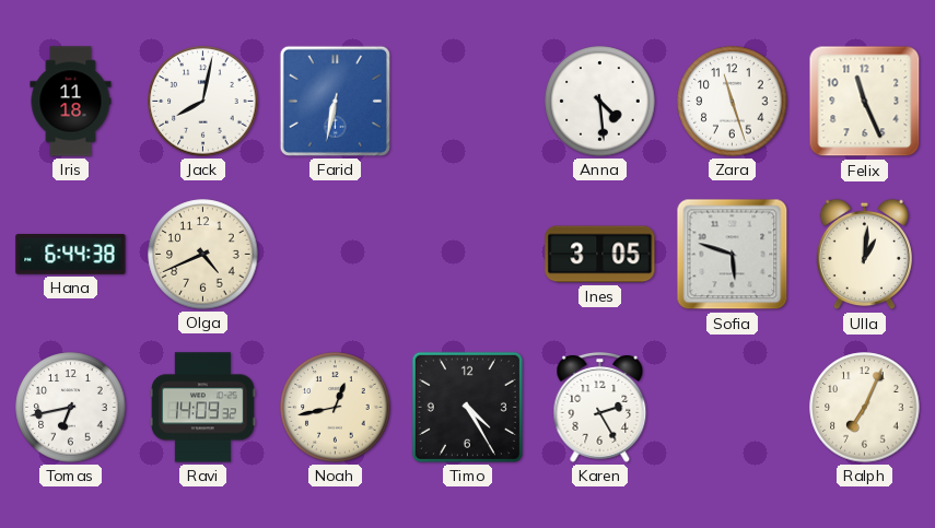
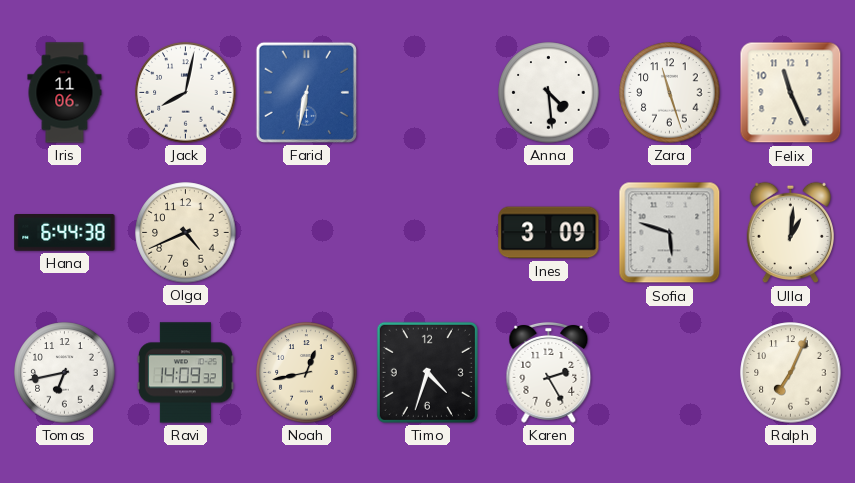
Iris: 11:18 -> 11:06
Ines: 3:05 -> 3:09
Timo: 4:25 -> 4:33
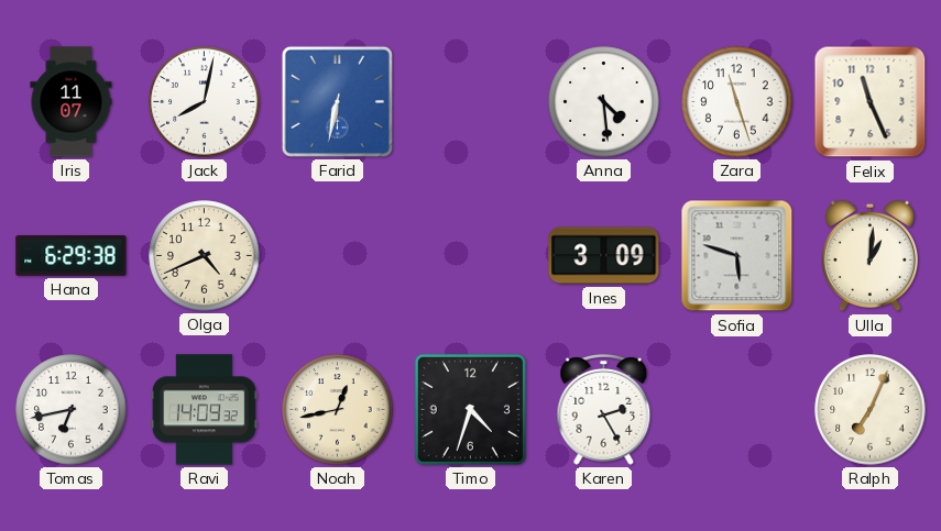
Iris: 11:06 -> 11:07
Hana: 6:44 -> 6:29
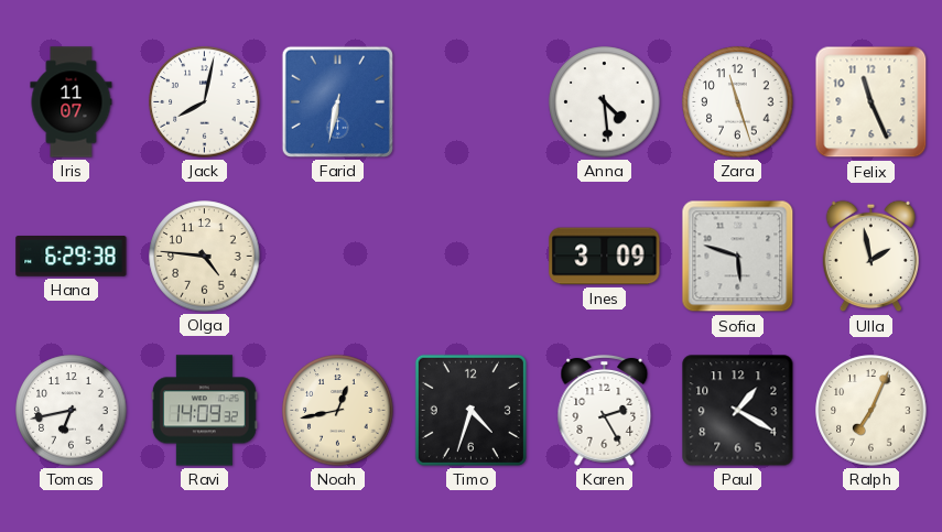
Olga: 4:41 -> 4:46
Ulla: 1:01 -> 1:58
Paul: none -> 1:20
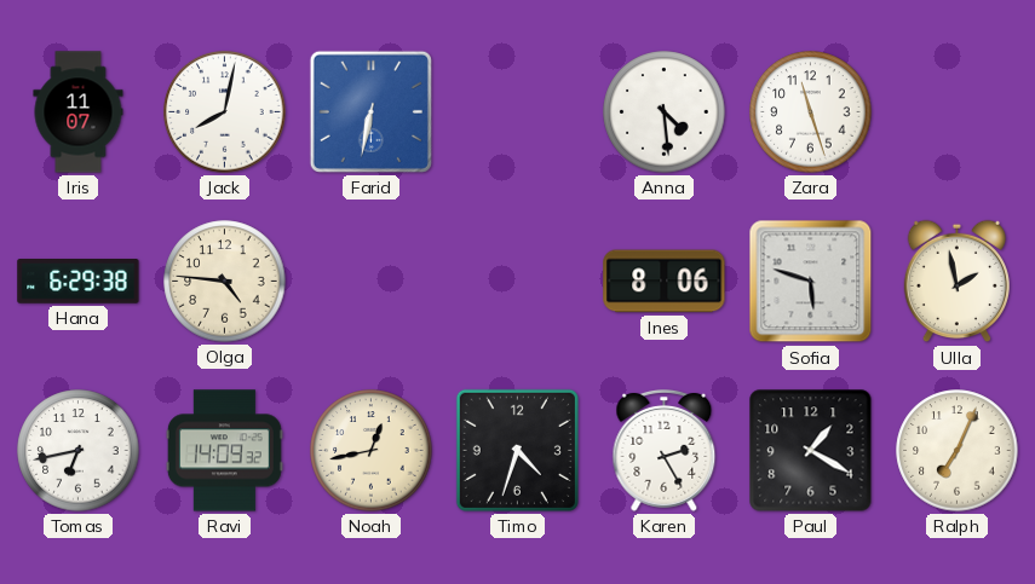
Felix: 11:26 -> none
Ines: 3:09 -> 8:06
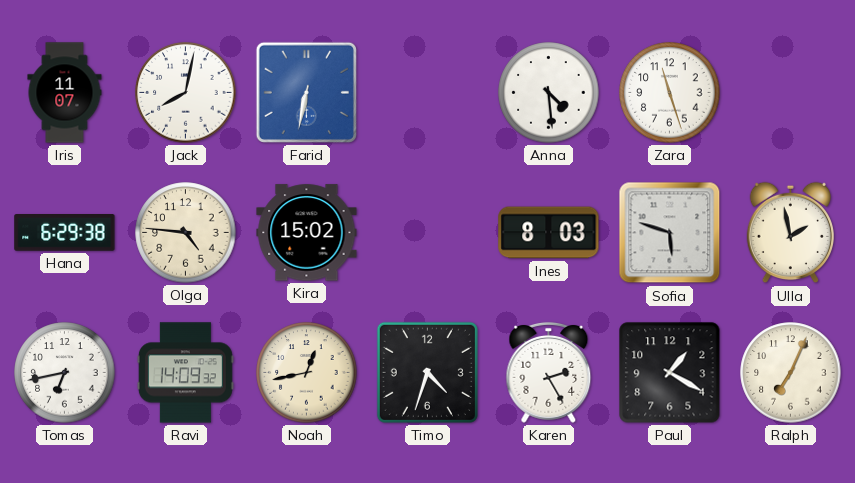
Kira: none -> 15:02
Ines: 8:06 -> 8:03
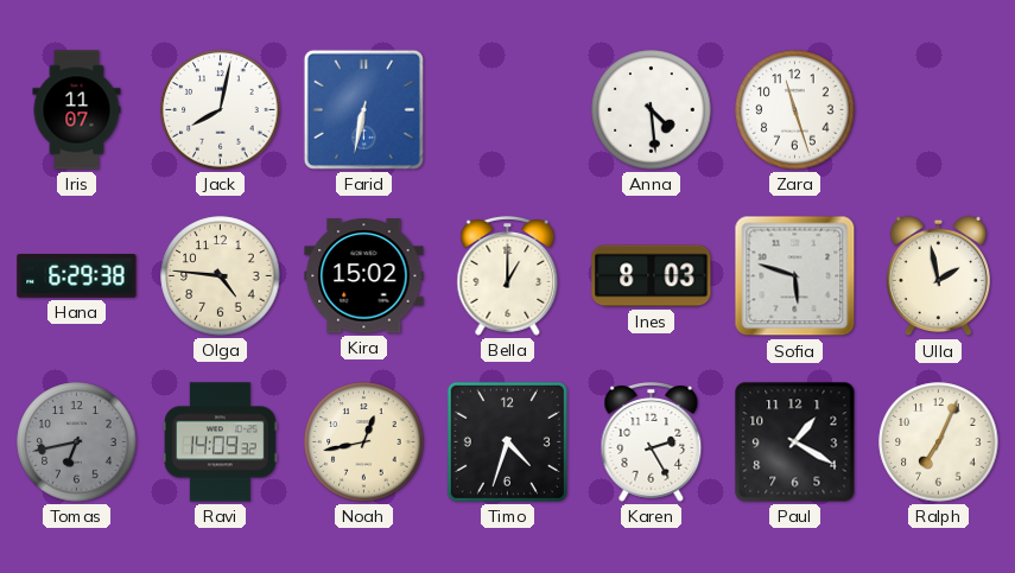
Bella: none -> 1:00
Tomas dial: white -> grey
